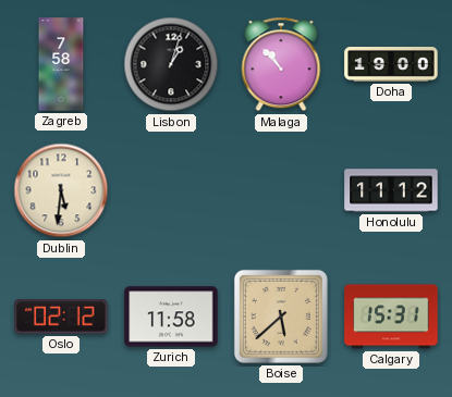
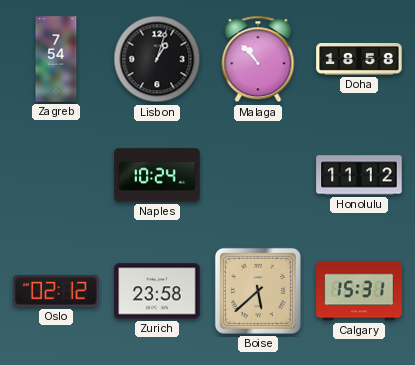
Zagreb: 7:58 -> 7:54
Doha: 19:00 -> 18:58
Dublin: 5:31 -> none
Naples: none -> 10:24
Zurich: 11:58 -> 23:58
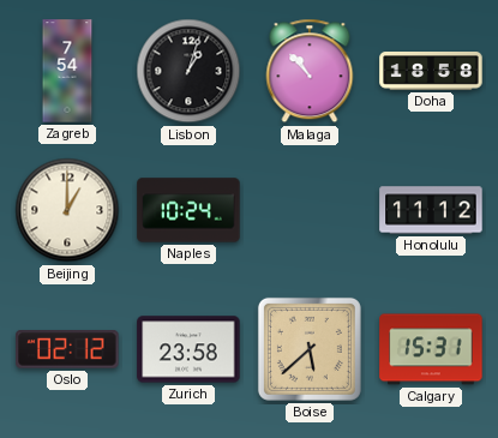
Beijing: none -> 1:00
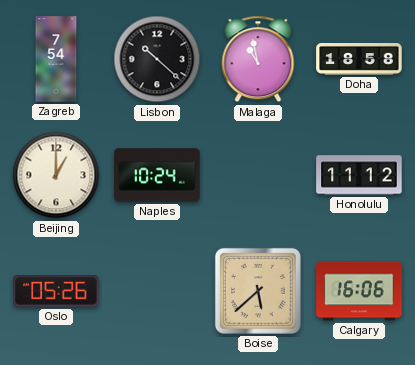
Lisbon: 1:03 -> 10:22
Malaga: 10:53 -> 10:58
Oslo: 02:12 -> 05:26
Zurich: 23:58 -> none
Calgary: 15:31 -> 16:06
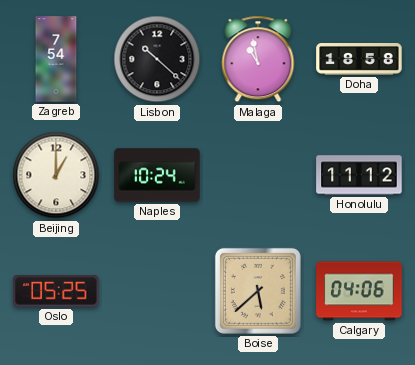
Oslo: 05:26 -> 05:25
Calgary: 16:06 -> 04:06
